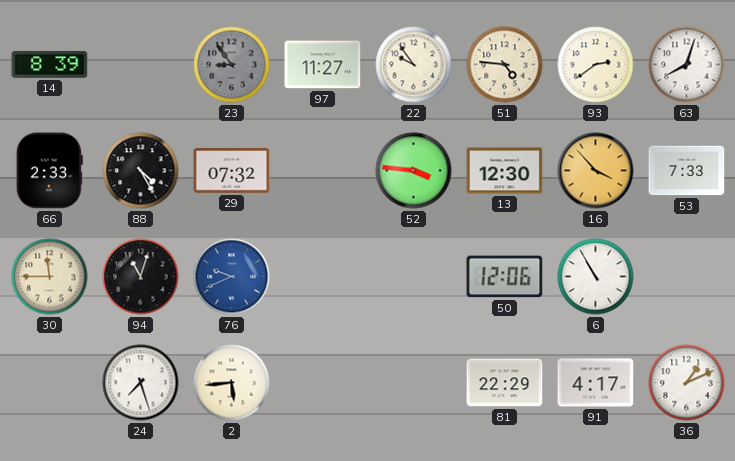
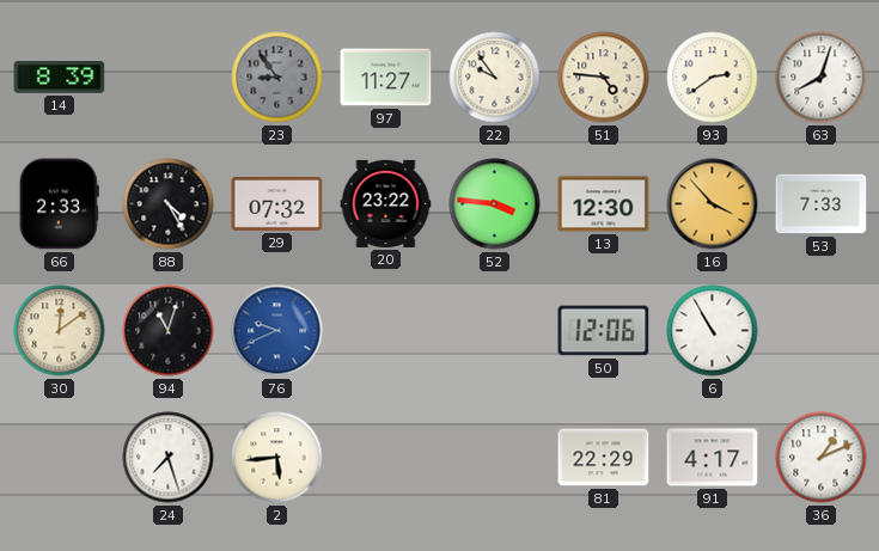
20: none -> 23:22
30: 11:45 -> 12:09
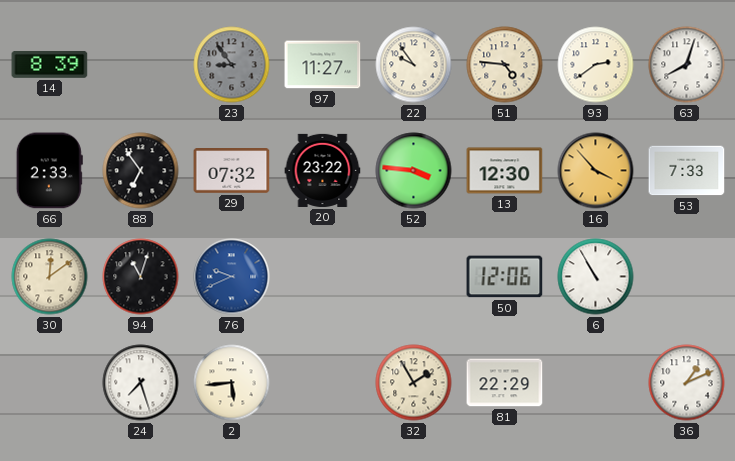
88: 4:25 -> 6:54
32: none -> 1:55
91: 4:17 -> none
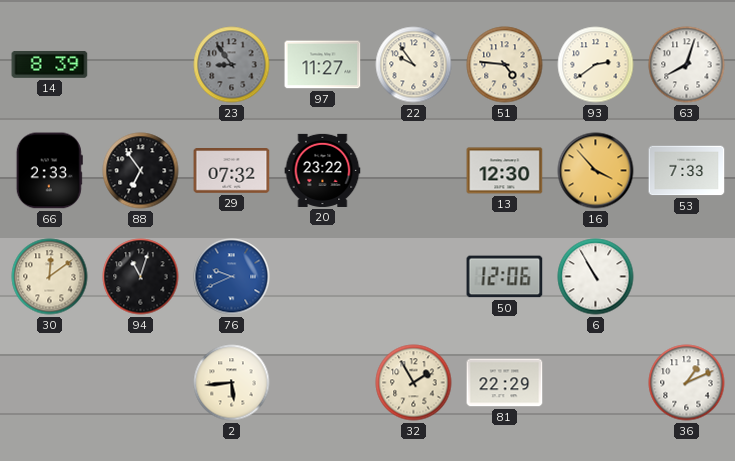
52: 3:46 -> none
24: 7:27 -> none
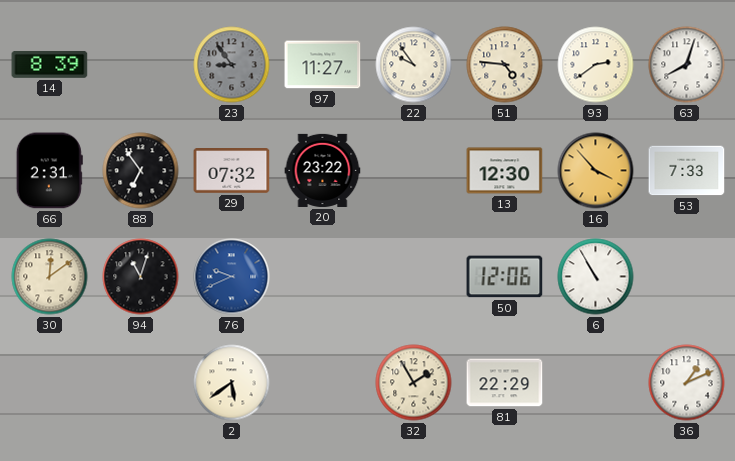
66: 2:33 -> 2:31
2: 5:44 -> 5:39
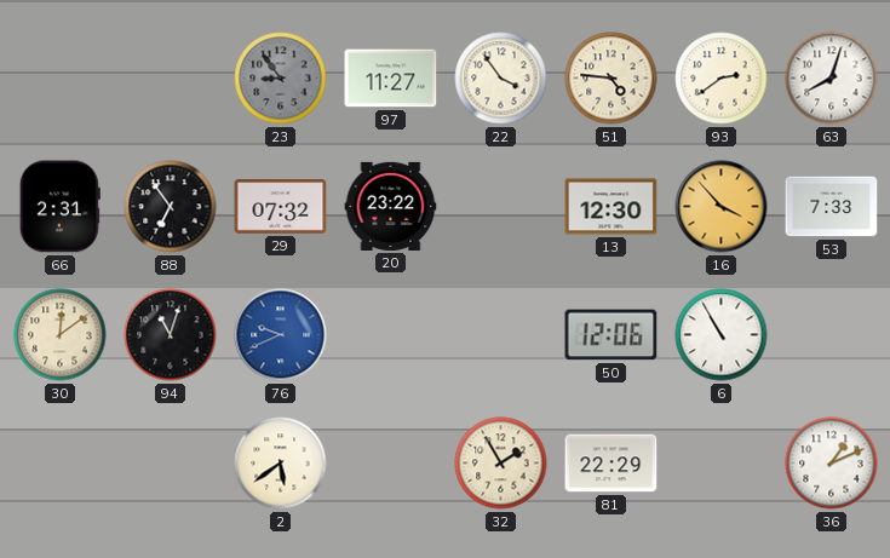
14: 8:39 -> none
22: 9:54 -> 3:54
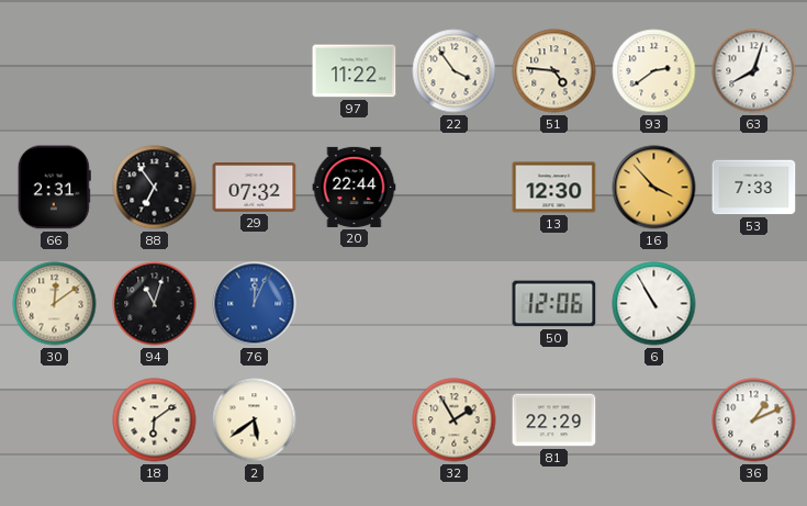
23: 8:54 -> none
97: 11:27 -> 11:22
20: 23:22 -> 22:44
76: 9:41 -> 12:04
18: none -> 6:09
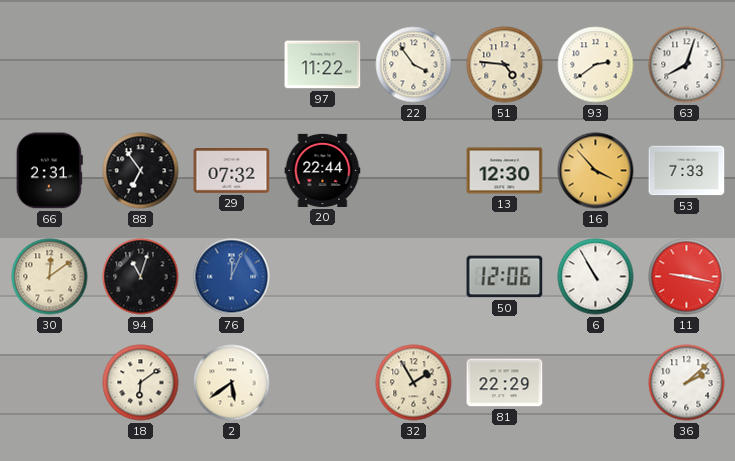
11: none -> 9:17
36: 1:11 -> 2:08
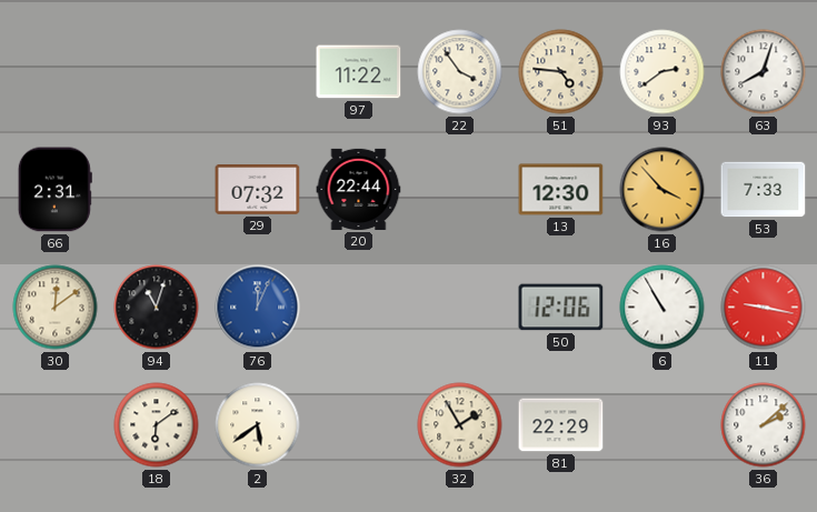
88: 6:54 -> none
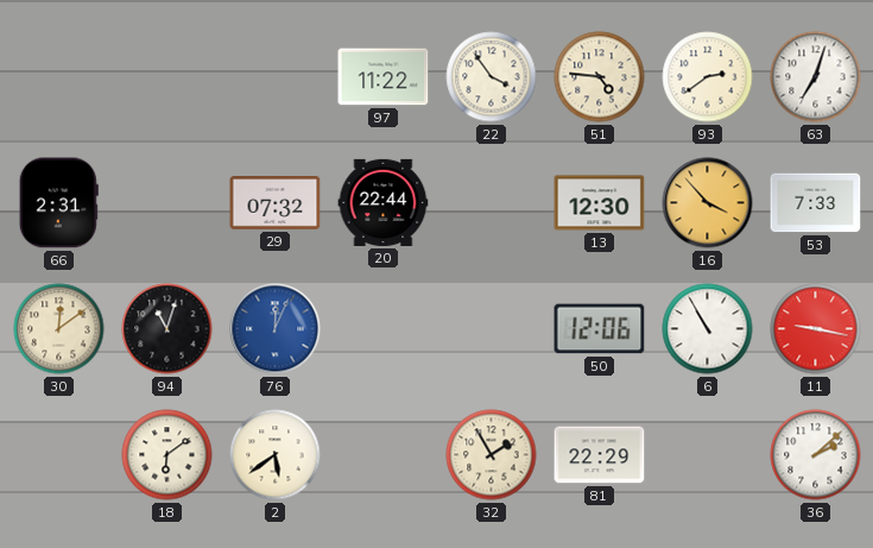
63: 8:03 -> 7:03
